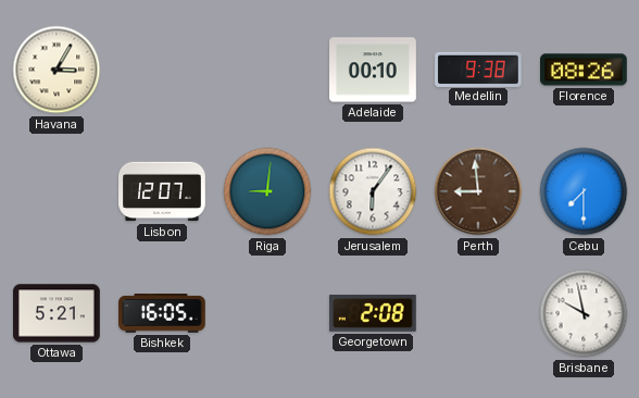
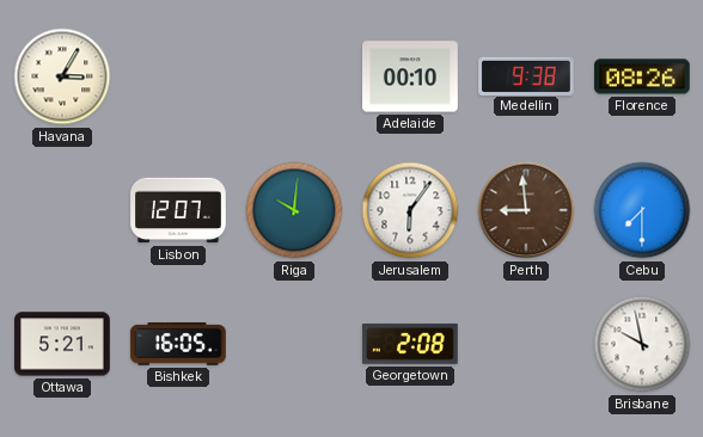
Riga: 9:01 -> 10:01
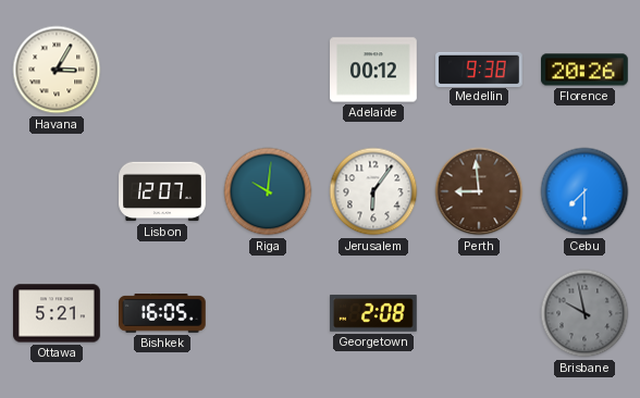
Adelaide: 00:10 -> 00:12
Florence: 08:26 -> 20:26
Brisbane dial: white -> grey
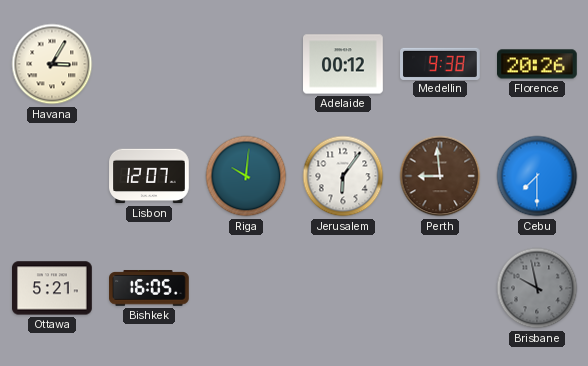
Georgetown: 2:08 -> none
